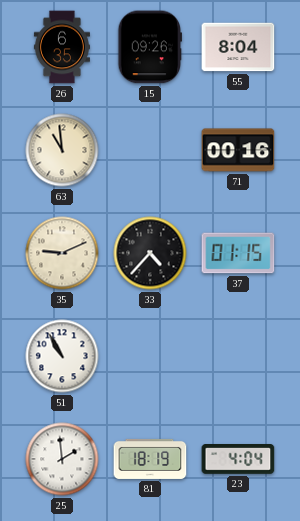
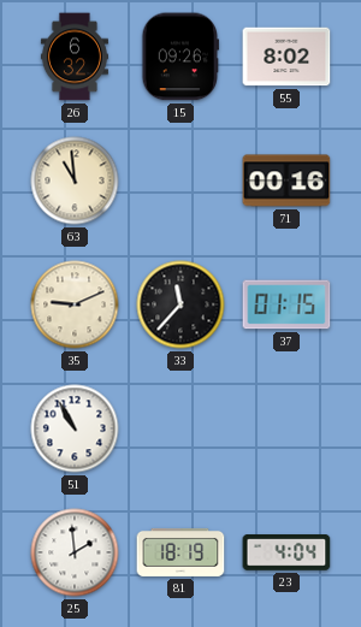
26: 6:35 -> 6:32
55: 8:04 -> 8:02
33: 4:37 -> 11:37
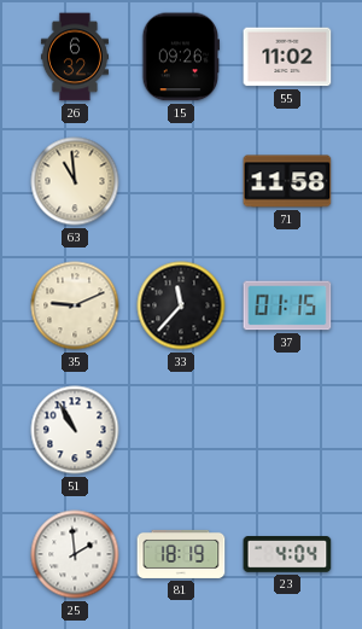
55: 8:02 -> 11:02
71: 00:16 -> 11:58
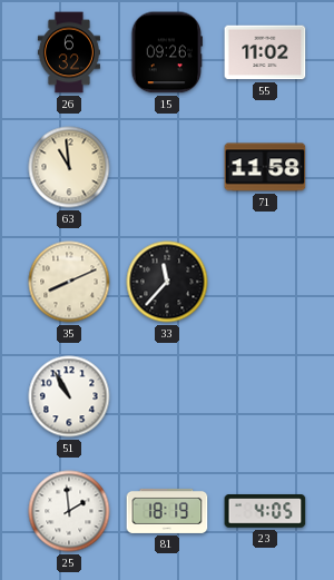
35: 9:11 -> 8:11
37: 01:15 -> none
23: 4:04 -> 4:05
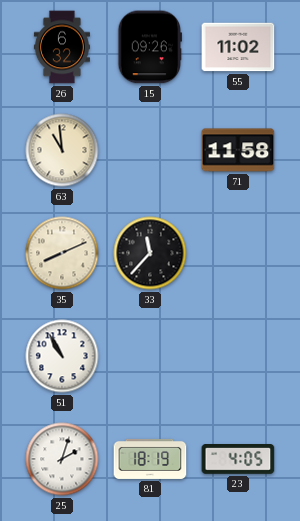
25: 1:59 -> 2:03
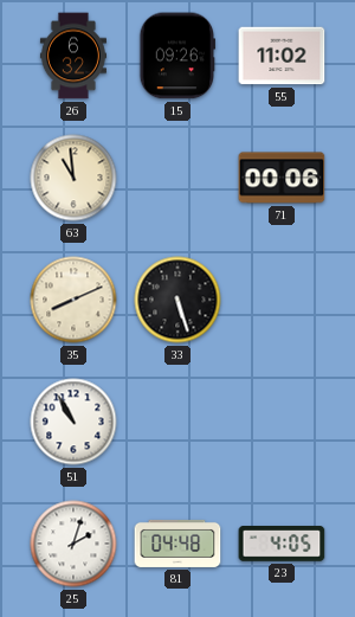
71: 11:58 -> 00:06
33: 11:37 -> 5:27
81: 18:19 -> 04:48
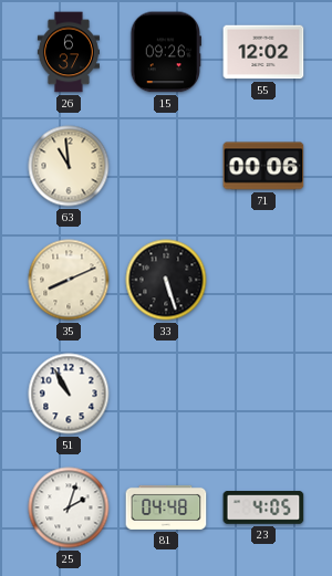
26: 6:32 -> 6:37
55: 11:02 -> 12:02
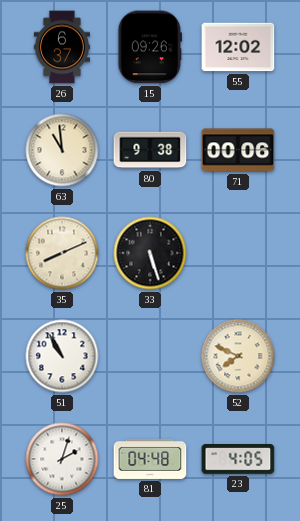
80: none -> 9:38
52: none -> 7:49
